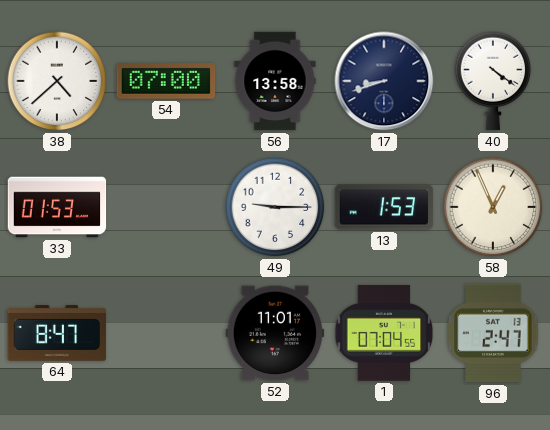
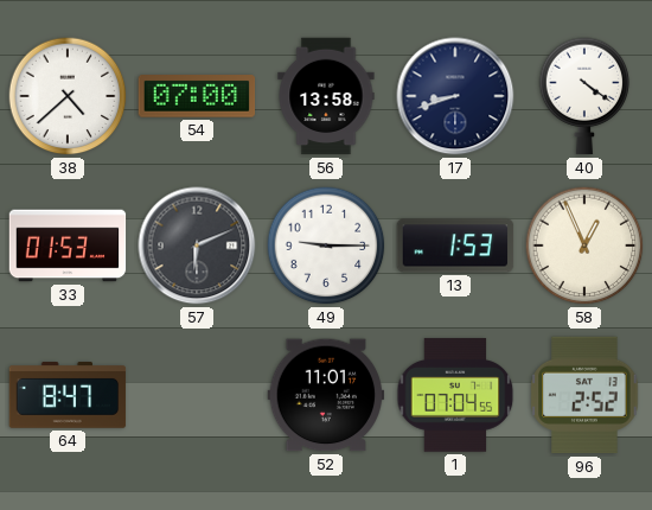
57: none -> 6:11
96: 2:47 -> 2:52
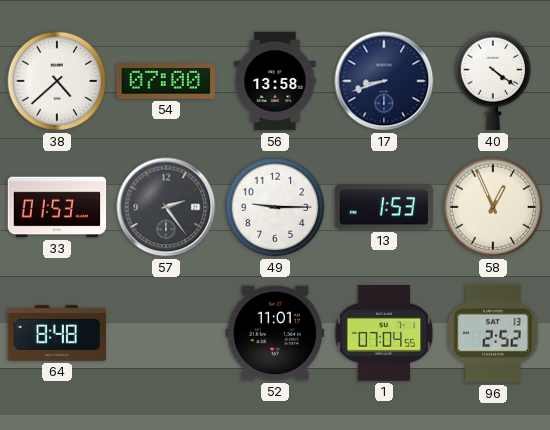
57: 6:11 -> 2:24
64: 8:47 -> 8:48
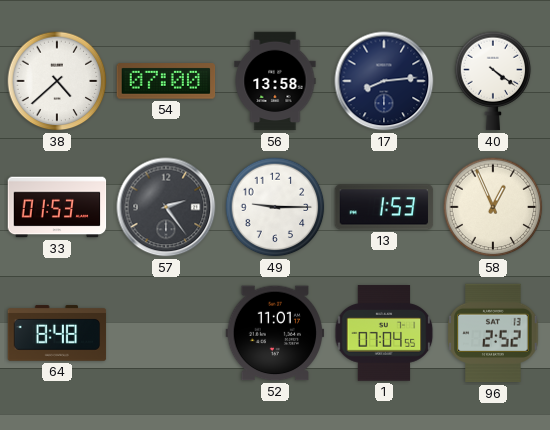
17: 8:42 -> 8:14
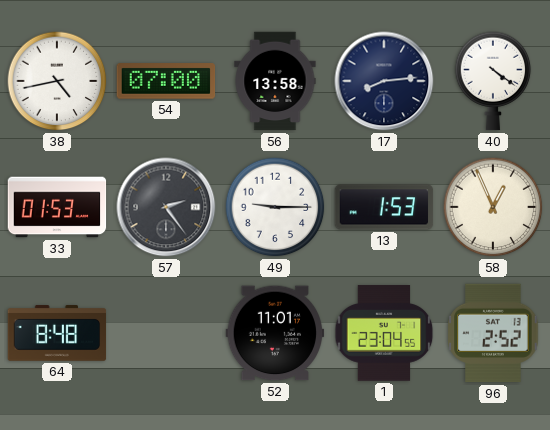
38: 4:38 -> 4:43
1: 07:04 -> 23:04
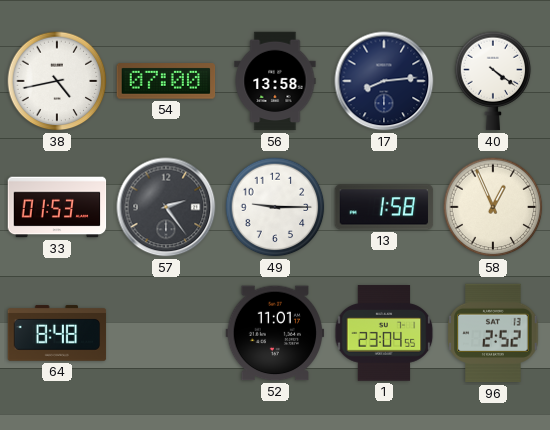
13: 1:53 -> 1:58
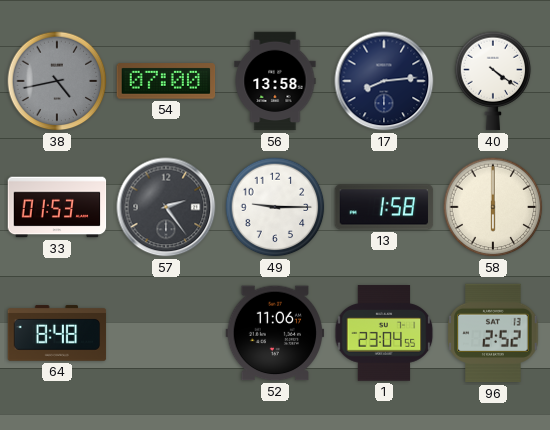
38 dial: white -> grey
58: 12:56 -> 6:00
52: 11:01 -> 11:06
